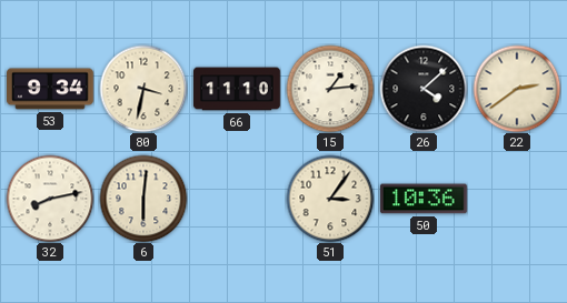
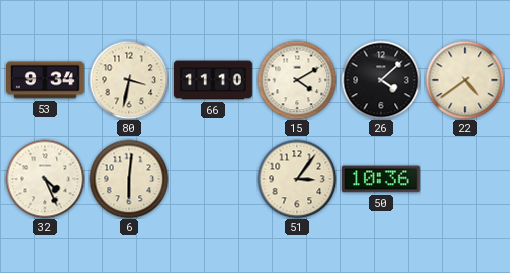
15: 1:14 -> 4:10
22: 2:39 -> 4:39
32: 8:13 -> 4:26
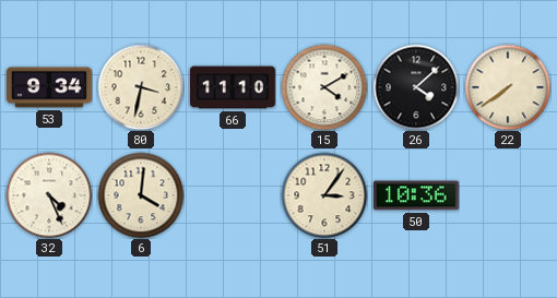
22: 4:39 -> 7:39
6: 6:01 -> 4:01
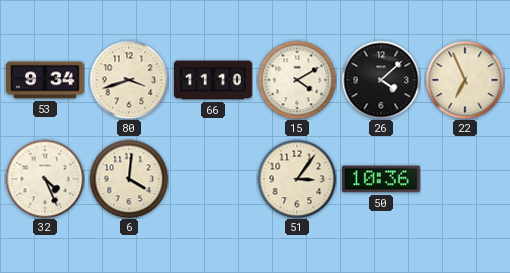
80: 3:32 -> 3:42
22: 7:39 -> 6:56
